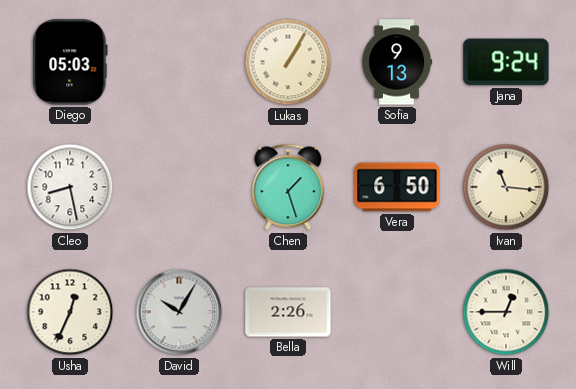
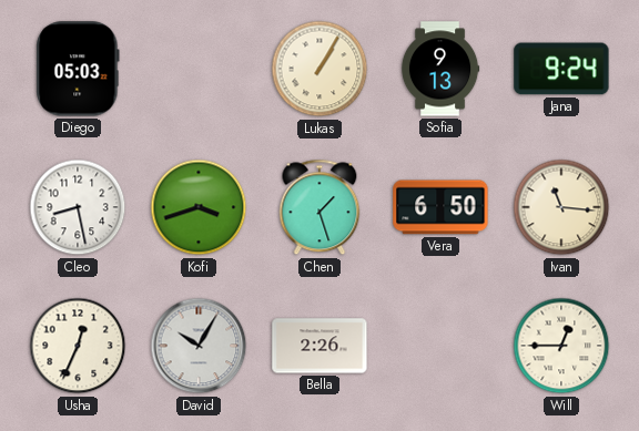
Kofi: none -> 3:42
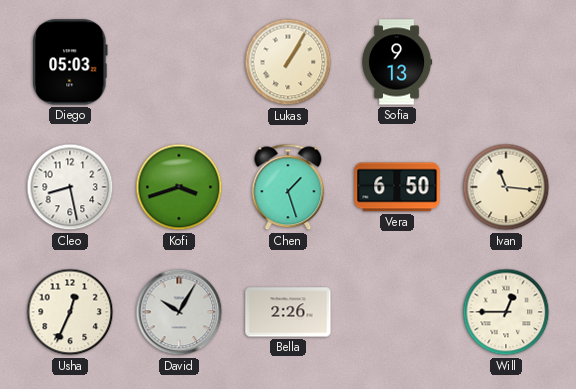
Jana: 9:24 -> none
